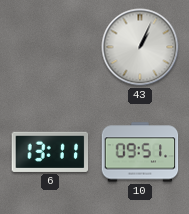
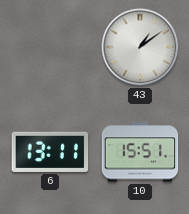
43: 1:04 -> 1:09
10: 09:51 -> 15:51
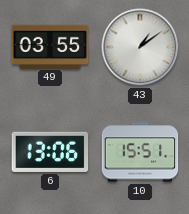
49: none -> 03:55
6: 13:11 -> 13:06
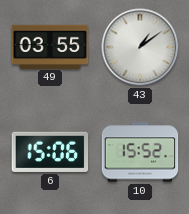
6: 13:06 -> 15:06
10: 15:51 -> 15:52
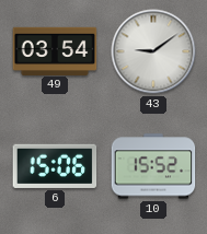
49: 03:55 -> 03:54
43: 1:09 -> 9:09
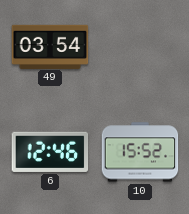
43: 9:09 -> none
6: 15:06 -> 12:46
